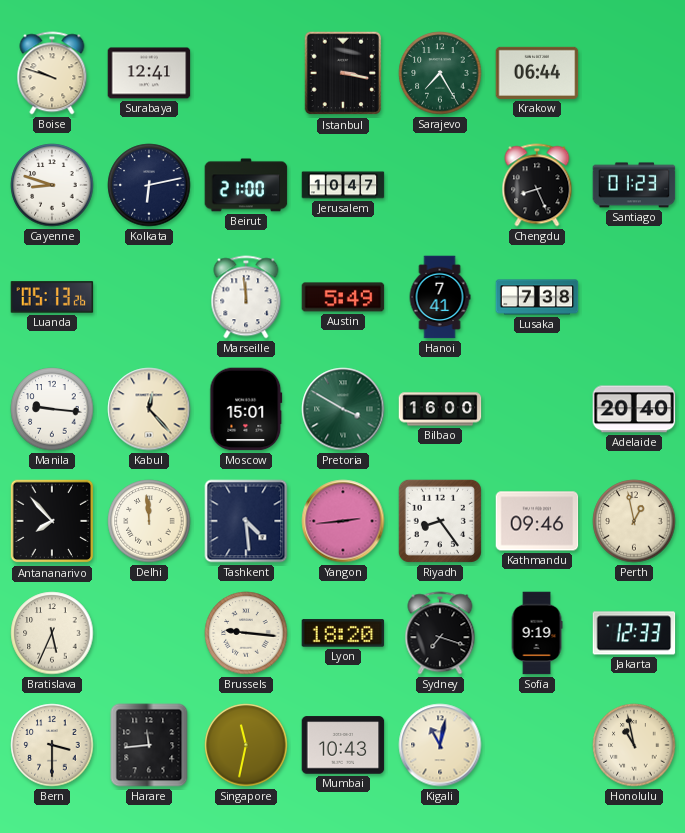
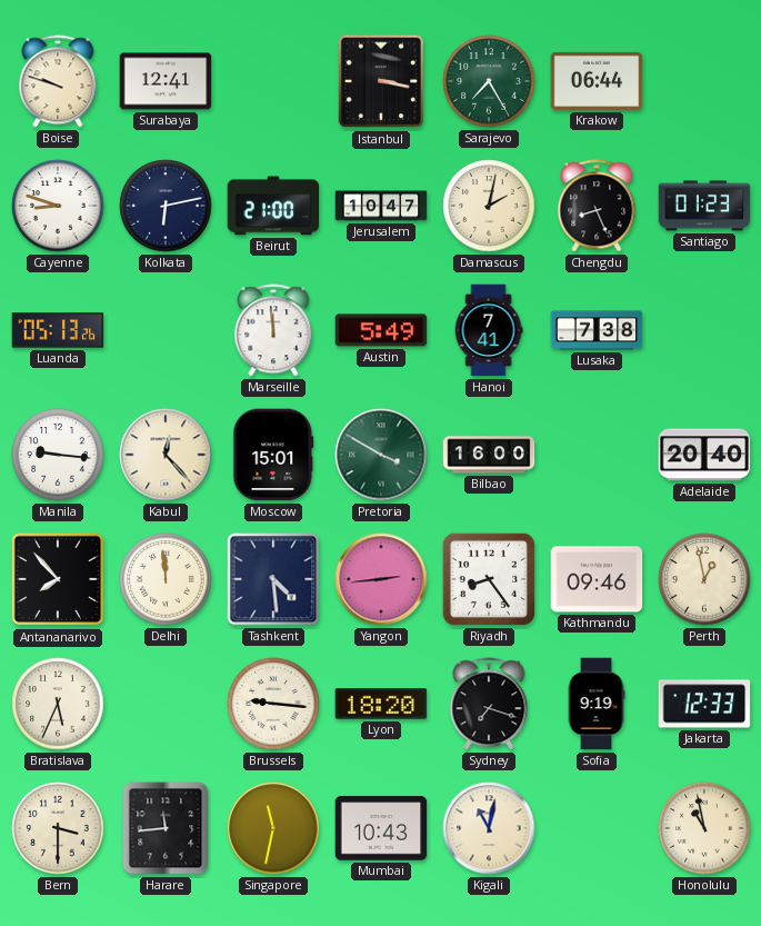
Damascus: none -> 2:02
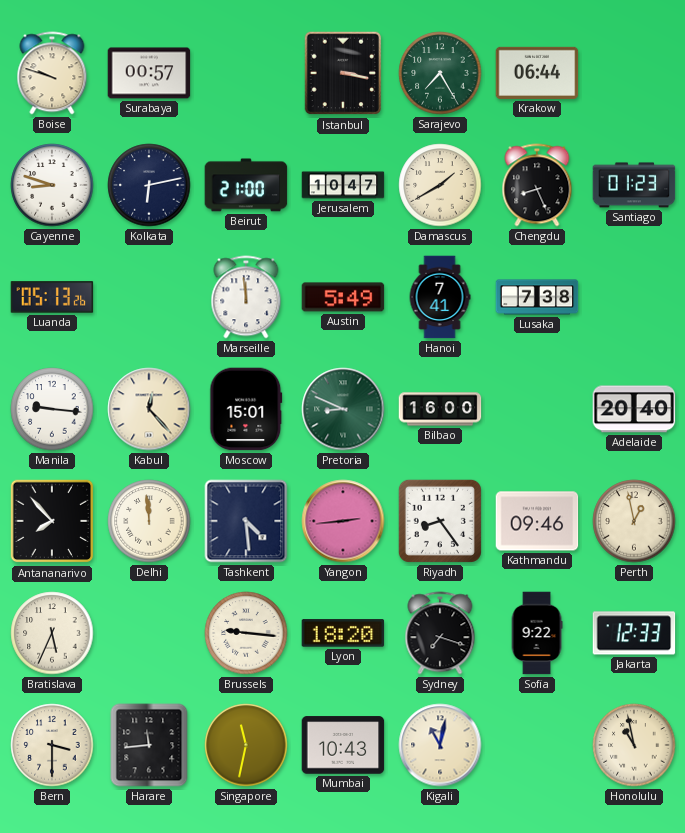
Surabaya: 12:41 -> 00:57
Damascus: 2:02 -> 1:40
Pretoria: 3:50 -> 8:49
Sofia: 9:19 -> 9:22
